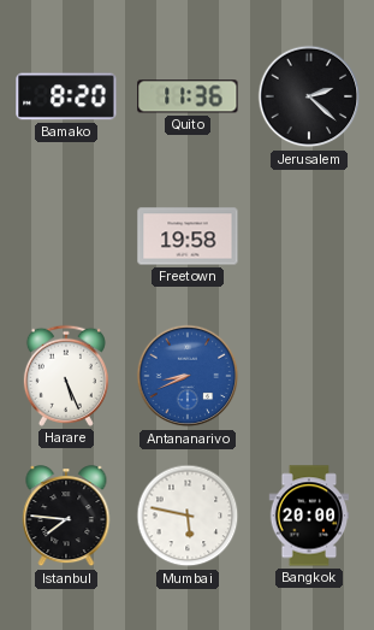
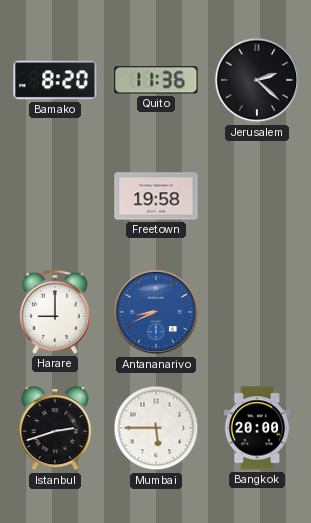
Harare: 5:26 -> 9:00
Istanbul: 7:46 -> 2:42
Mumbai: 5:47 -> 5:45
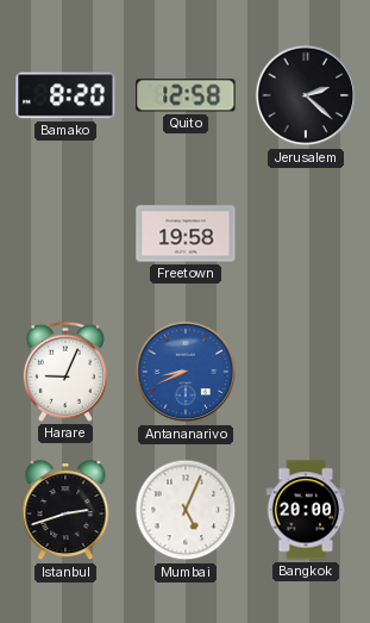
Quito: 11:36 -> 12:58
Harare: 9:00 -> 9:04
Mumbai: 5:45 -> 5:04
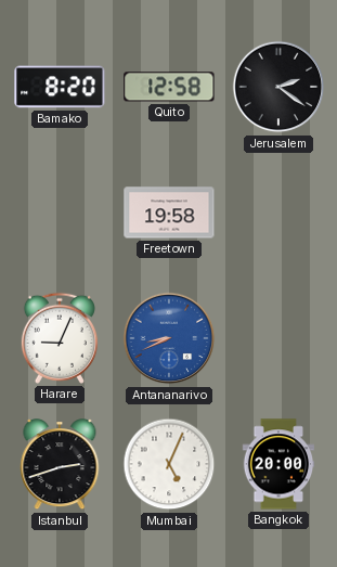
Jerusalem: 2:22 -> 2:21
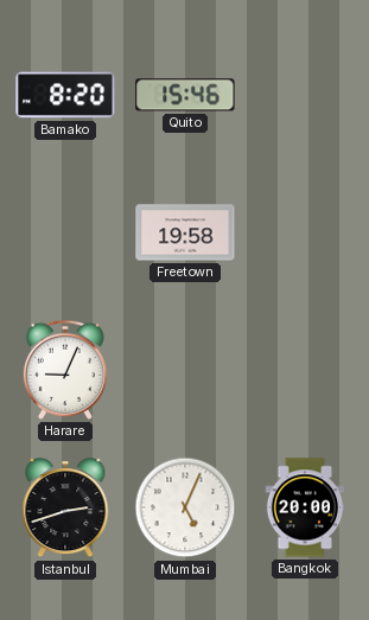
Quito: 12:58 -> 15:46
Jerusalem: 2:21 -> none
Antananarivo: 8:41 -> none
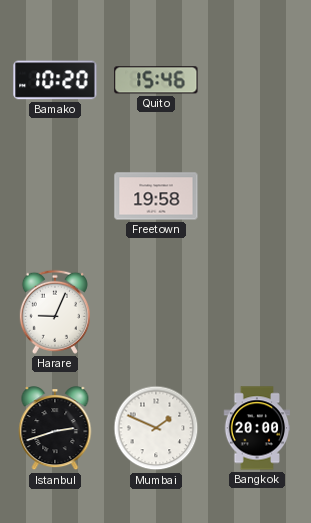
Bamako: 8:20 -> 10:20
Mumbai: 5:04 -> 1:49
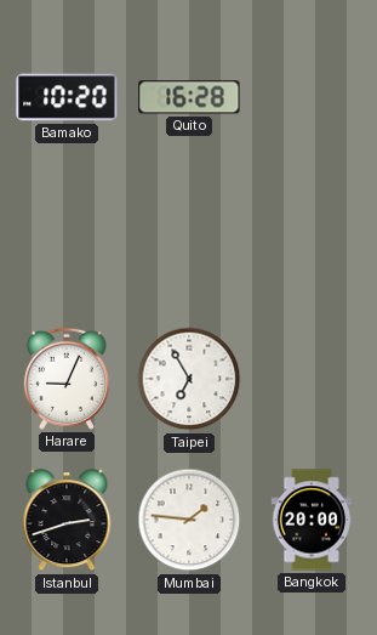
Quito: 15:46 -> 16:28
Freetown: 19:58 -> none
Taipei: none -> 6:55
Mumbai: 1:49 -> 1:46
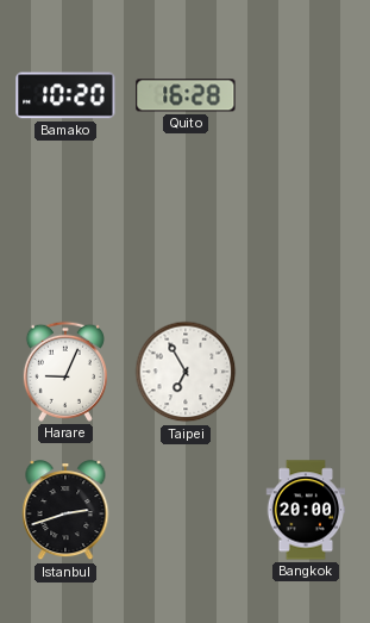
Mumbai: 1:46 -> none
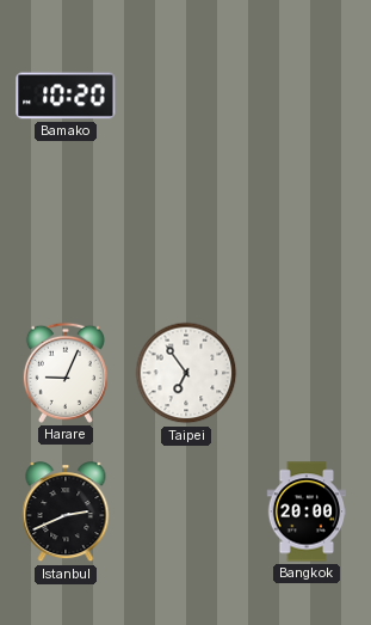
Quito: 16:28 -> none
Taipei: 6:55 -> 6:54
Istanbul: 2:42 -> 2:41
